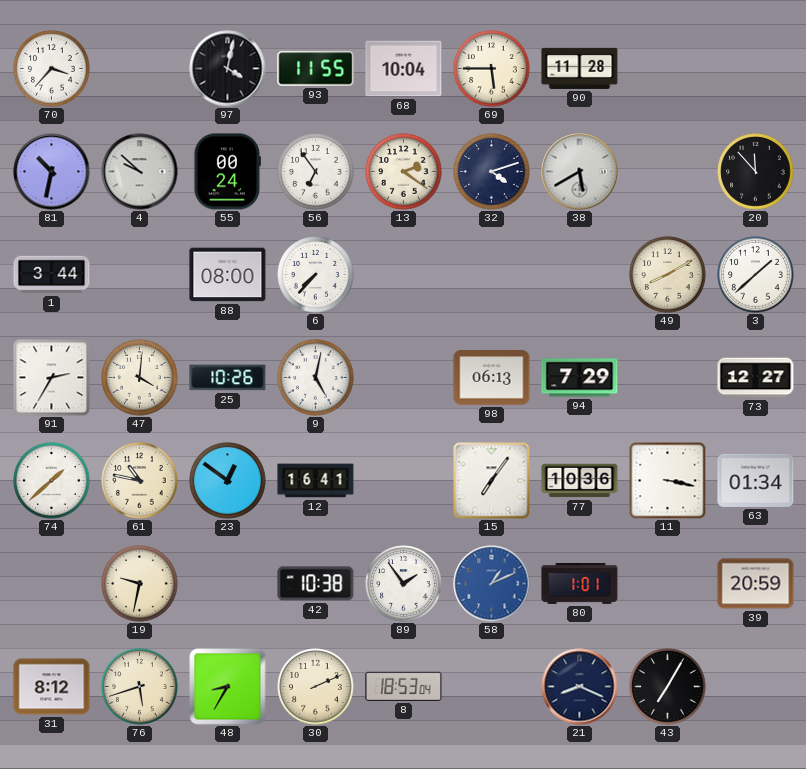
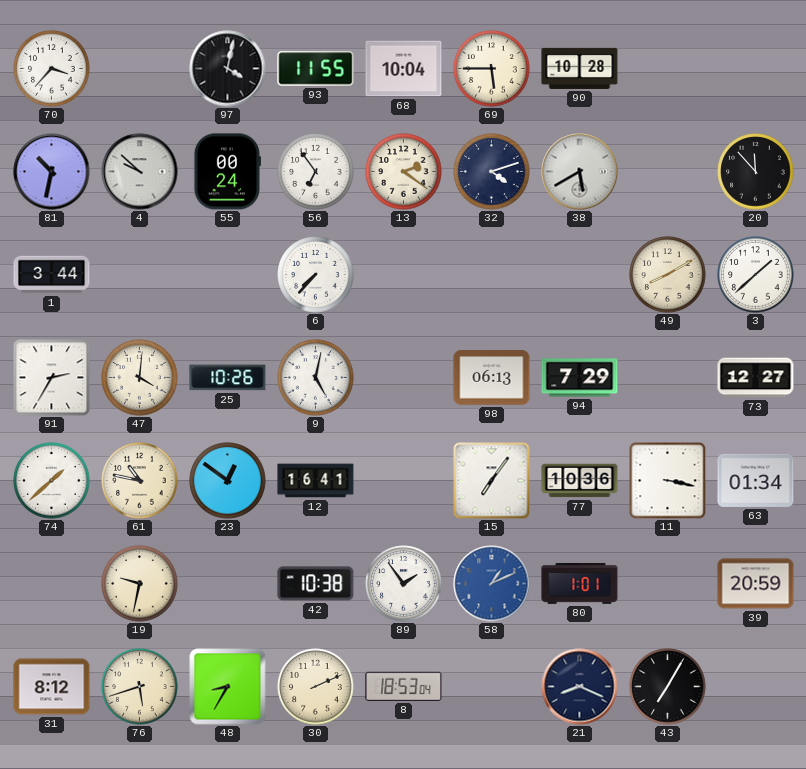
90: 11:28 -> 10:28
88: 08:00 -> none
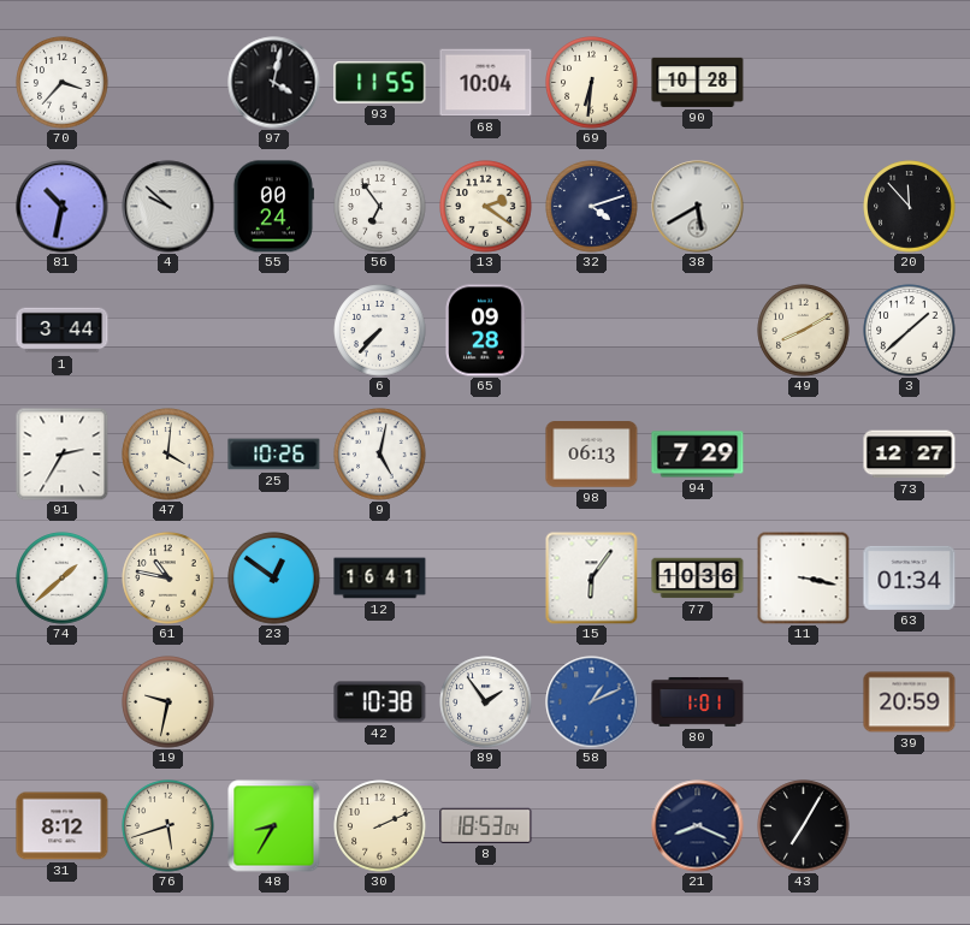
69: 5:45 -> 6:31
65: none -> 09:28
15: 7:06 -> 6:06
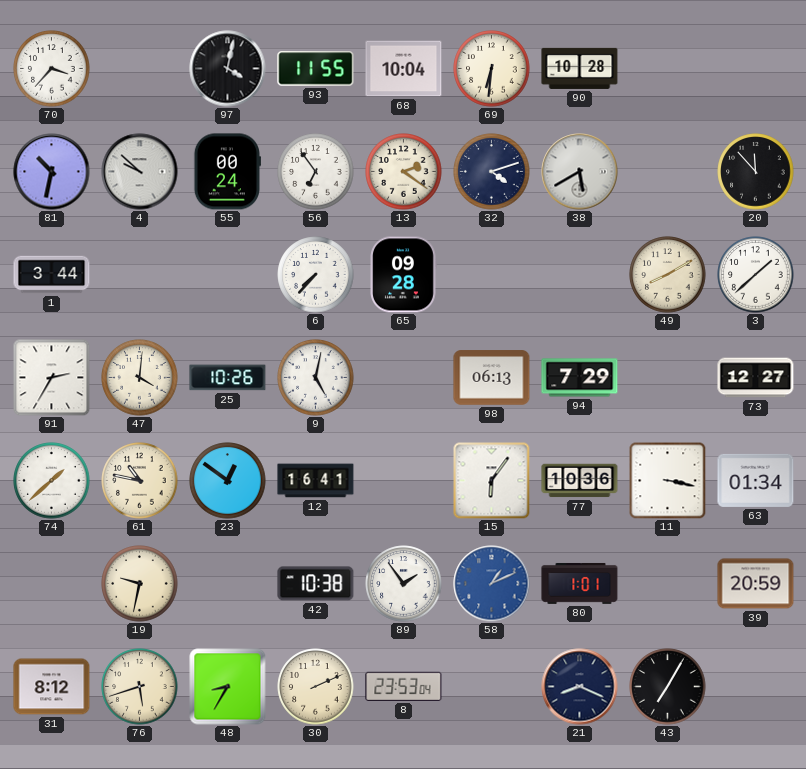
8: 18:53 -> 23:53
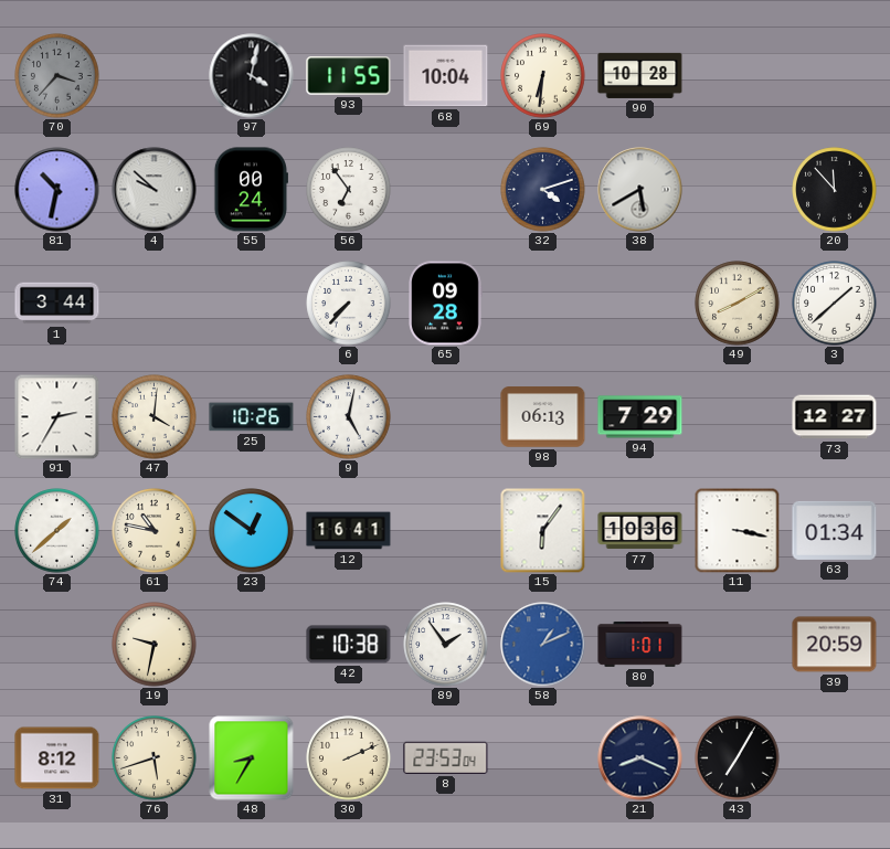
70 dial: white -> grey
13: 2:21 -> none
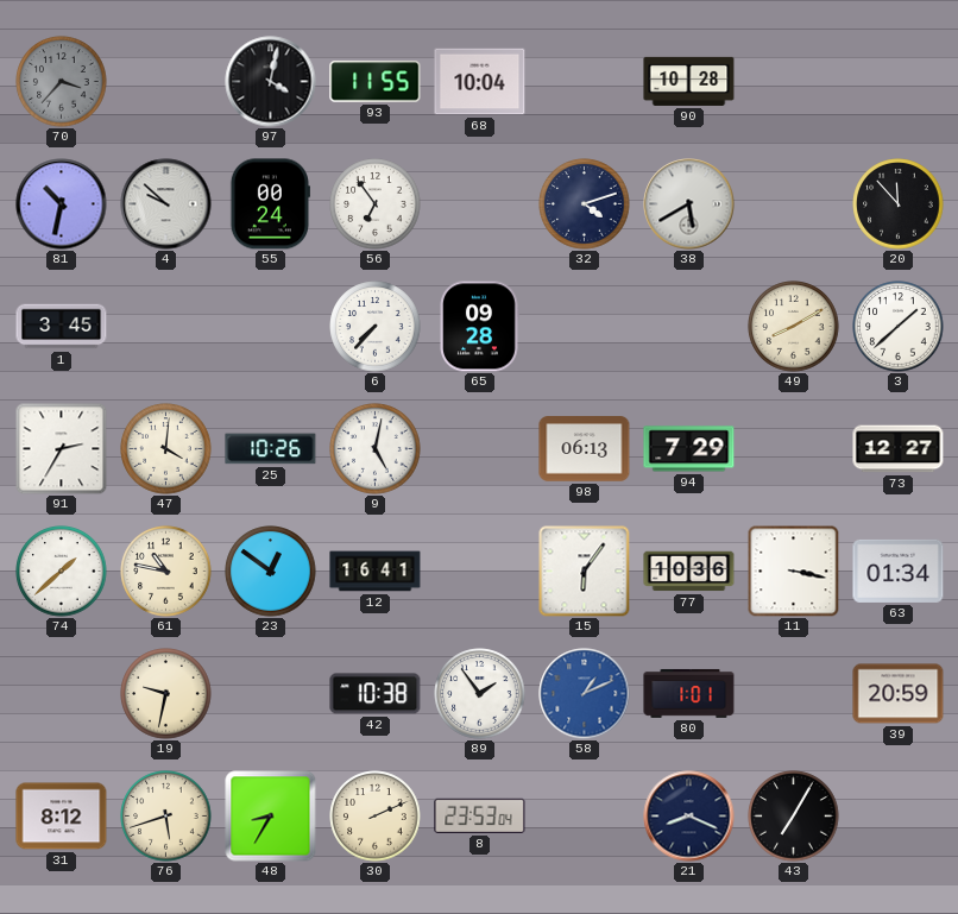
69: 6:31 -> none
1: 3:44 -> 3:45
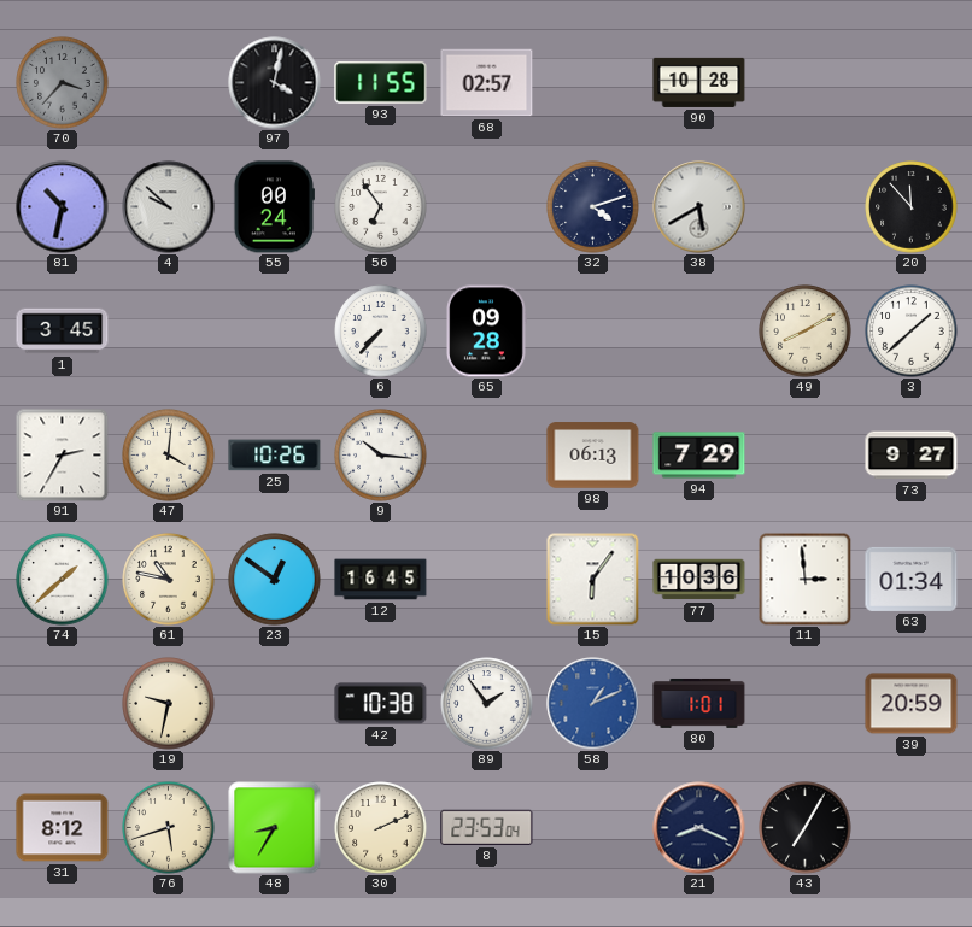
68: 10:04 -> 02:57
9: 5:02 -> 10:16
73: 12:27 -> 9:27
12: 16:41 -> 16:45
11: 3:17 -> 2:59
